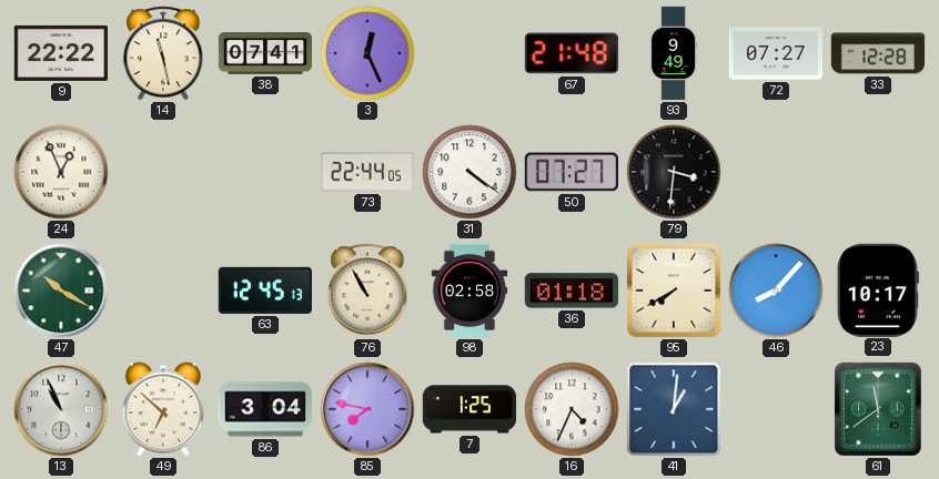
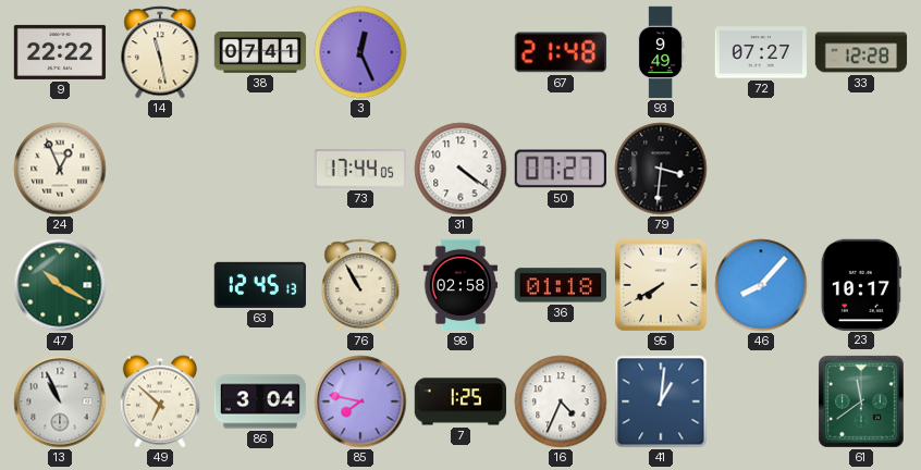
73: 22:44 -> 17:44
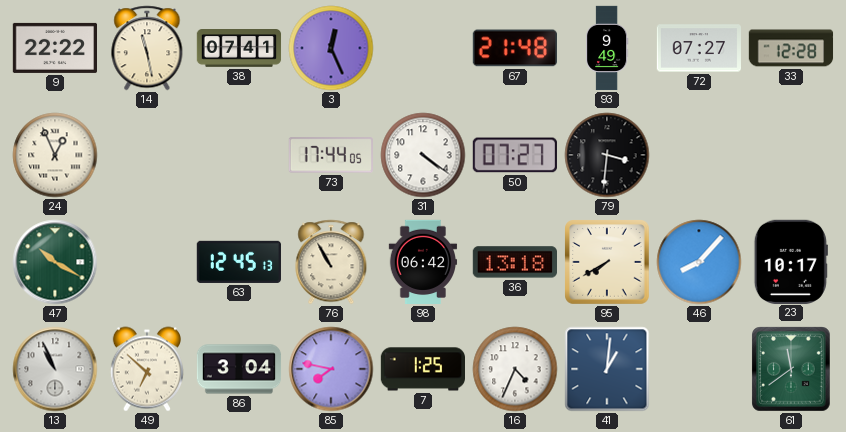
98: 02:58 -> 06:42
36: 01:18 -> 13:18
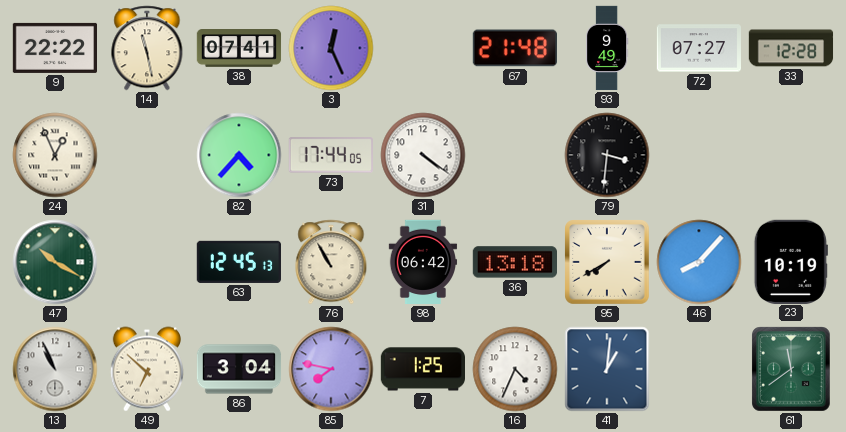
82: none -> 4:37
50: 07:27 -> none
23: 10:17 -> 10:19
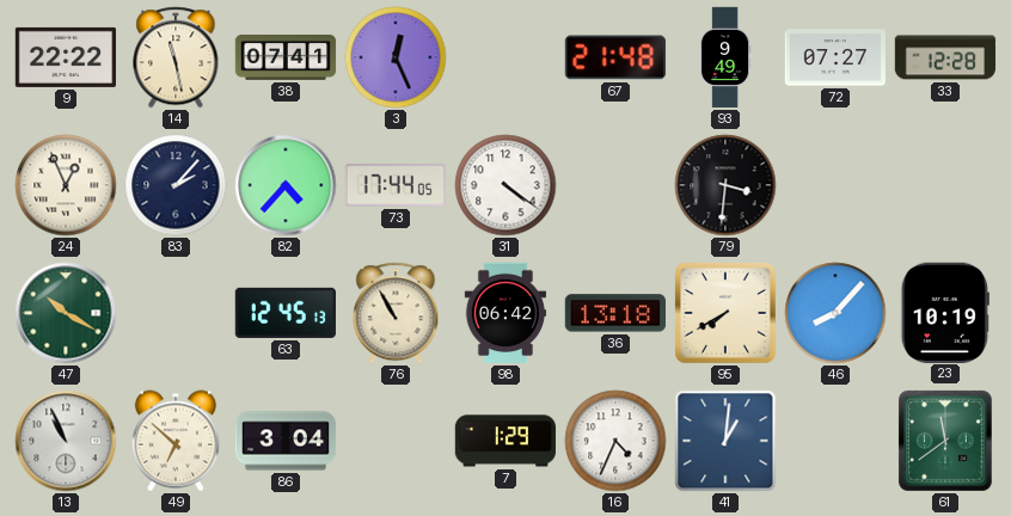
83: none -> 2:07
85: 7:47 -> none
7: 1:25 -> 1:29
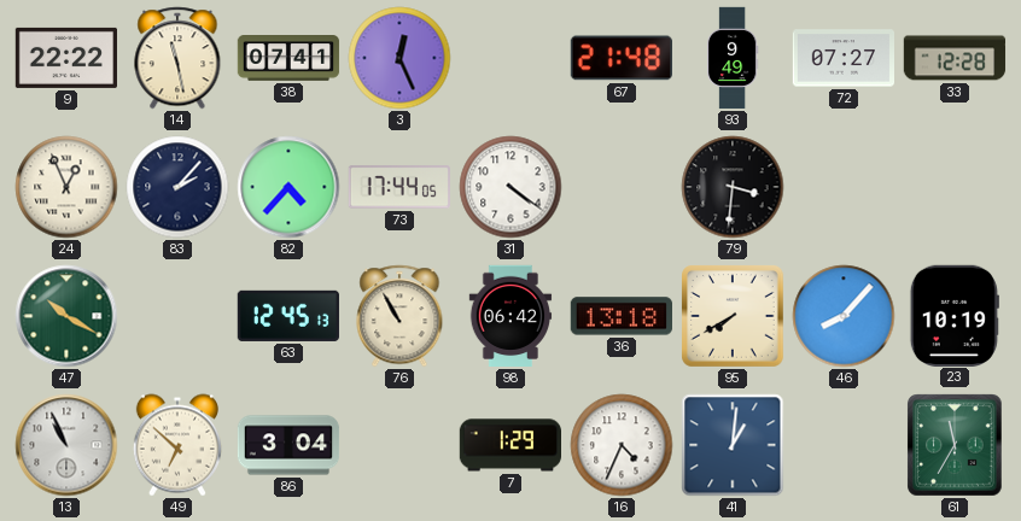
61: 11:39 -> 11:35
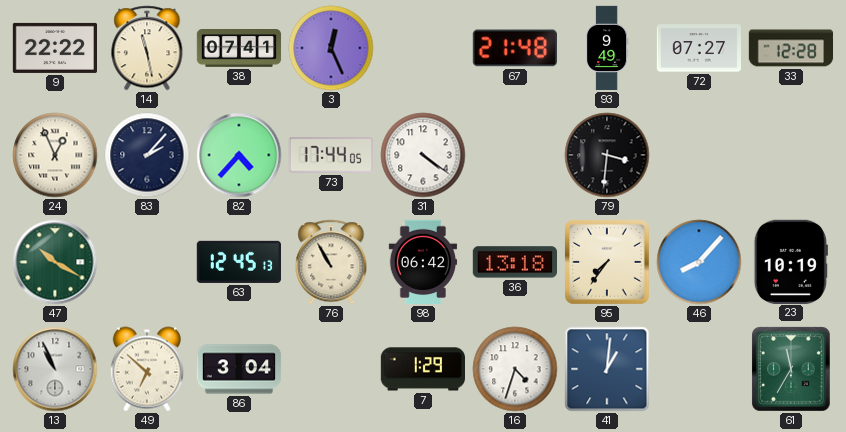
95: 7:40 -> 7:36
16: 4:34 -> 4:33
